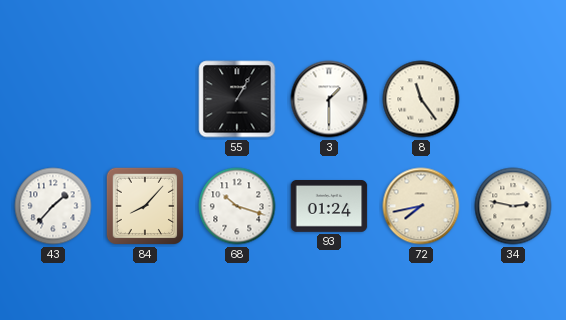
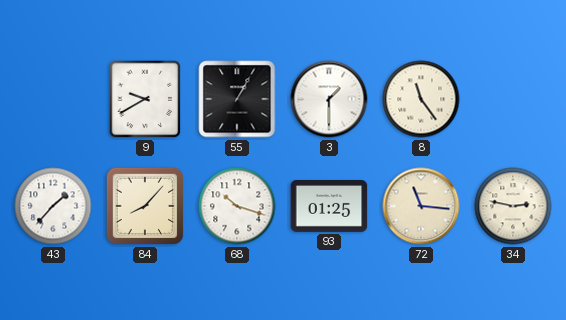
9: none -> 9:40
93: 01:24 -> 01:25
72: 7:43 -> 11:16
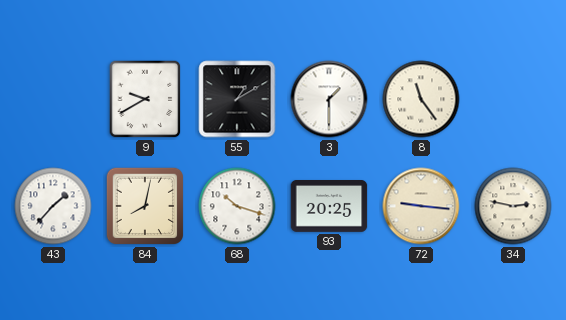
55: 1:05 -> 1:10
84: 8:07 -> 8:02
93: 01:25 -> 20:25
72: 11:16 -> 9:16
